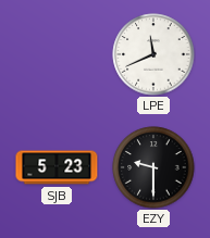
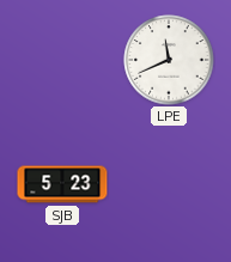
EZY: 9:30 -> none
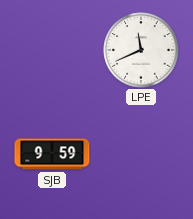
SJB: 5:23 -> 9:59
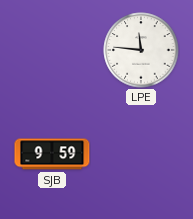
LPE: 11:41 -> 11:46
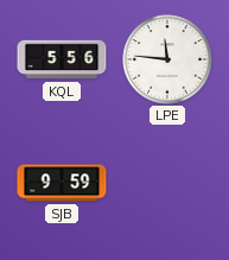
KQL: none -> 5:56
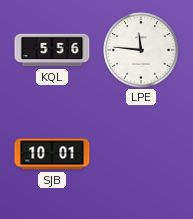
SJB: 9:59 -> 10:01
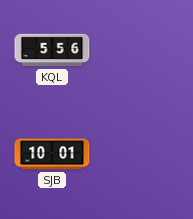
LPE: 11:46 -> none
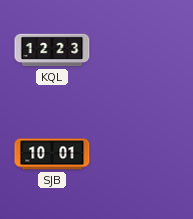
KQL: 5:56 -> 12:23
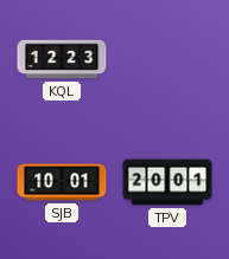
TPV: none -> 20:01
